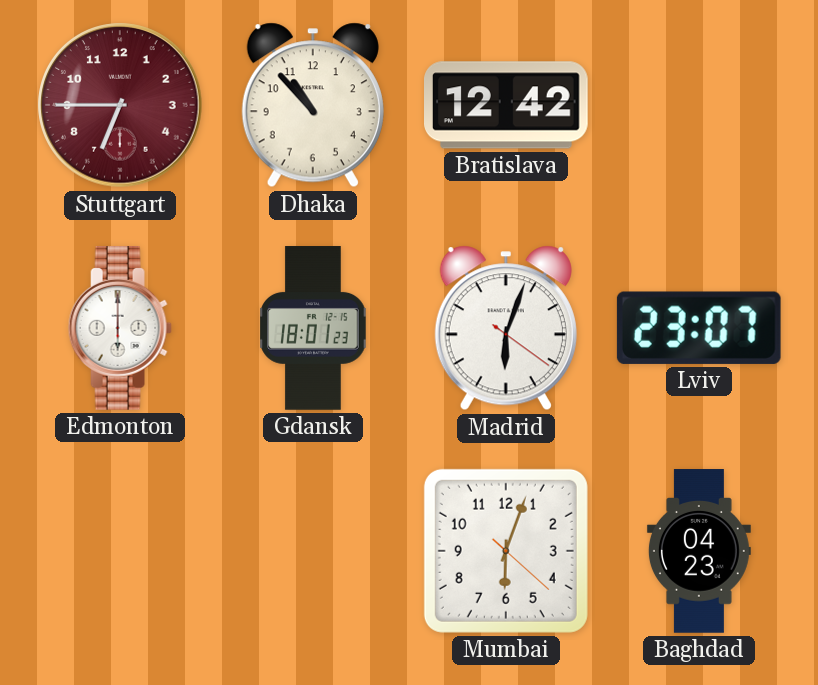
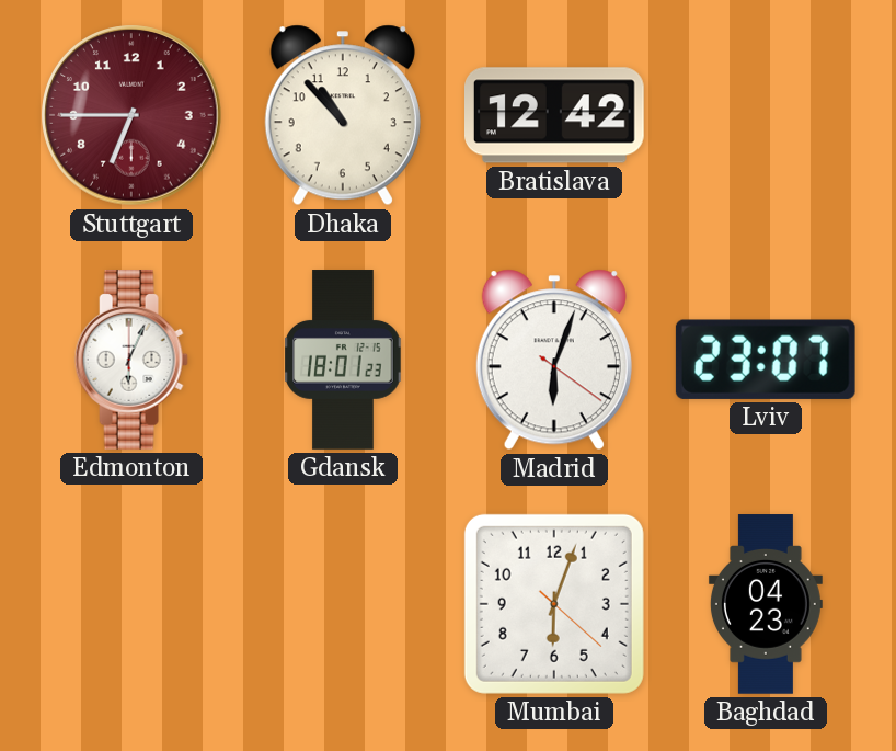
Edmonton: 6:00 -> 6:04
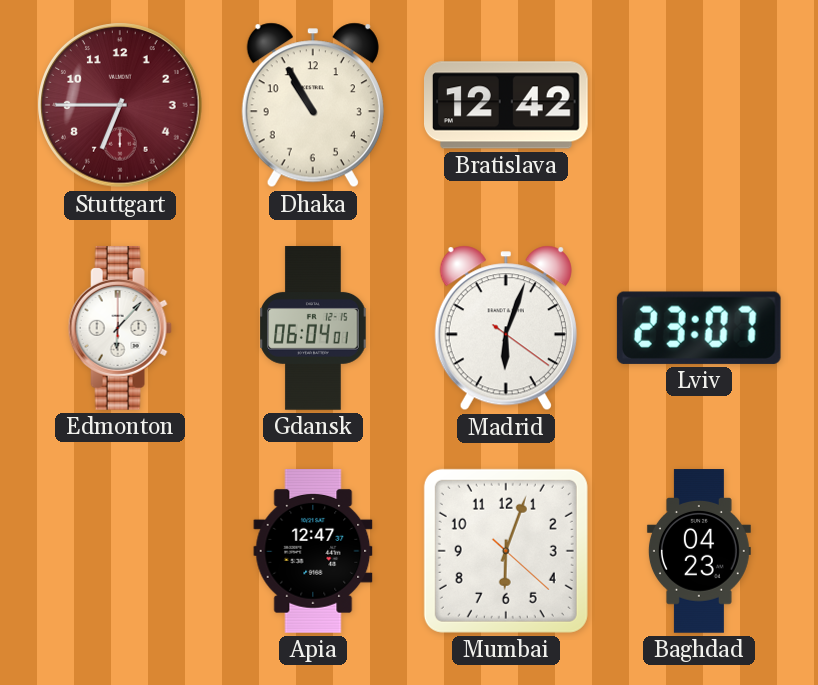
Dhaka: 10:53 -> 10:55
Edmonton: 6:04 -> 6:07
Gdansk: 18:01 -> 06:04
Apia: none -> 12:47
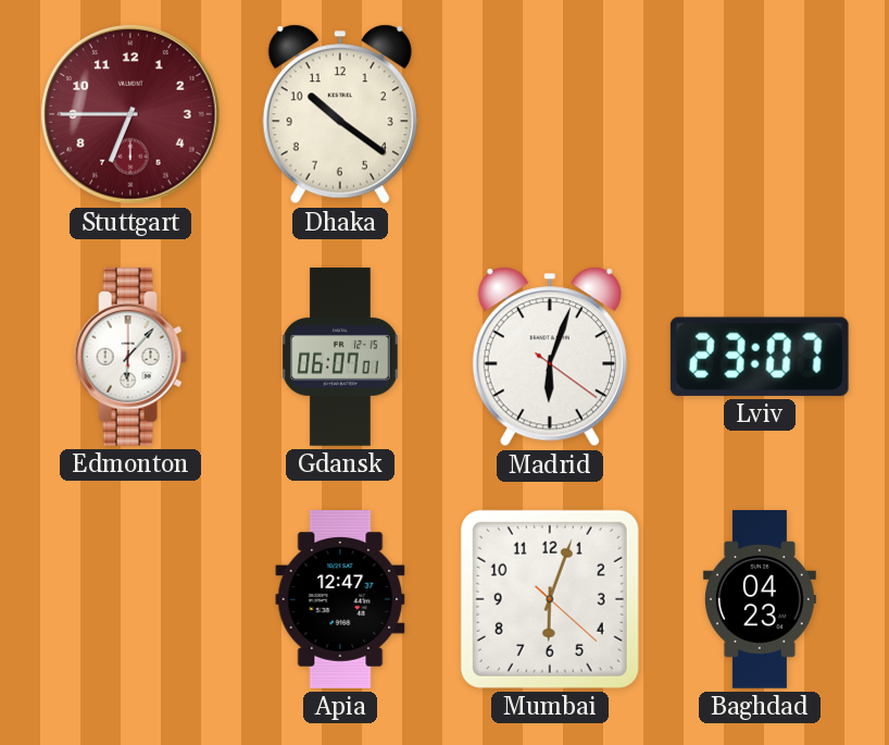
Dhaka: 10:55 -> 10:21
Bratislava: 12:42 -> none
Gdansk: 06:04 -> 06:07
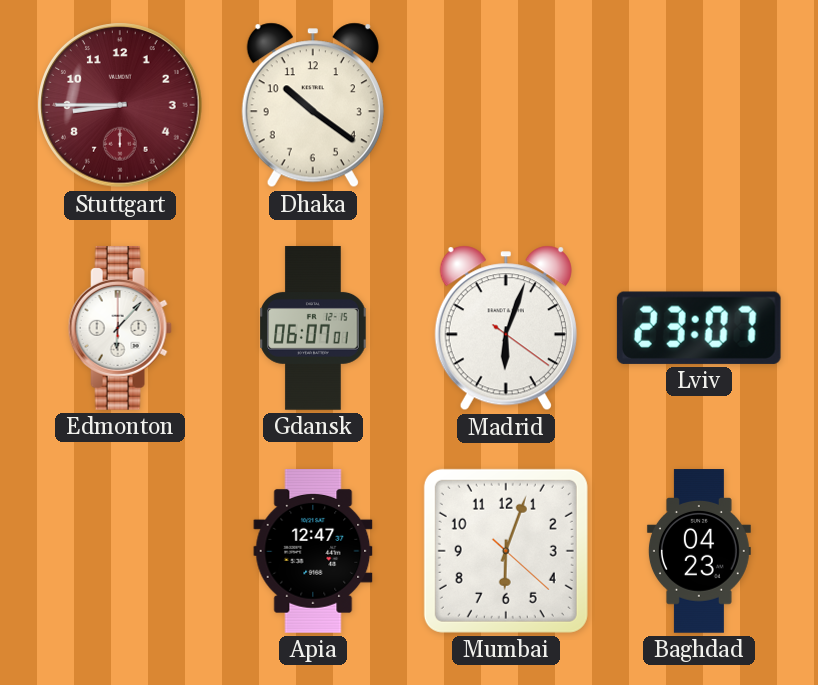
Stuttgart: 6:45 -> 8:45
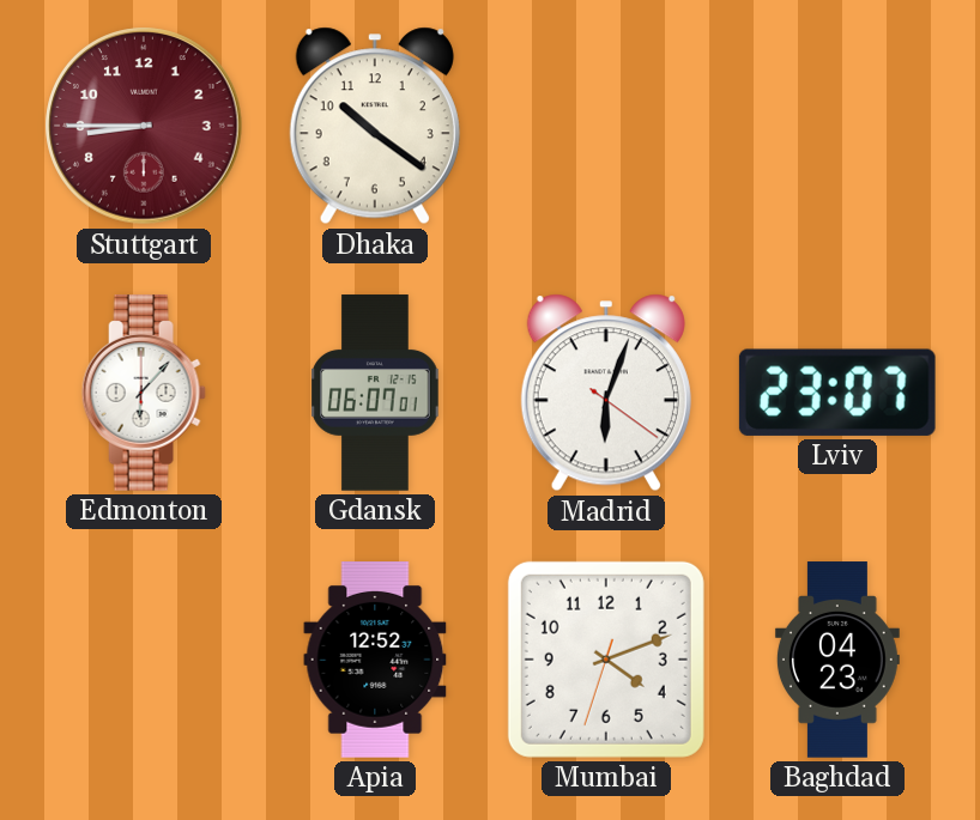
Apia: 12:47 -> 12:52
Mumbai: 6:03 -> 4:11
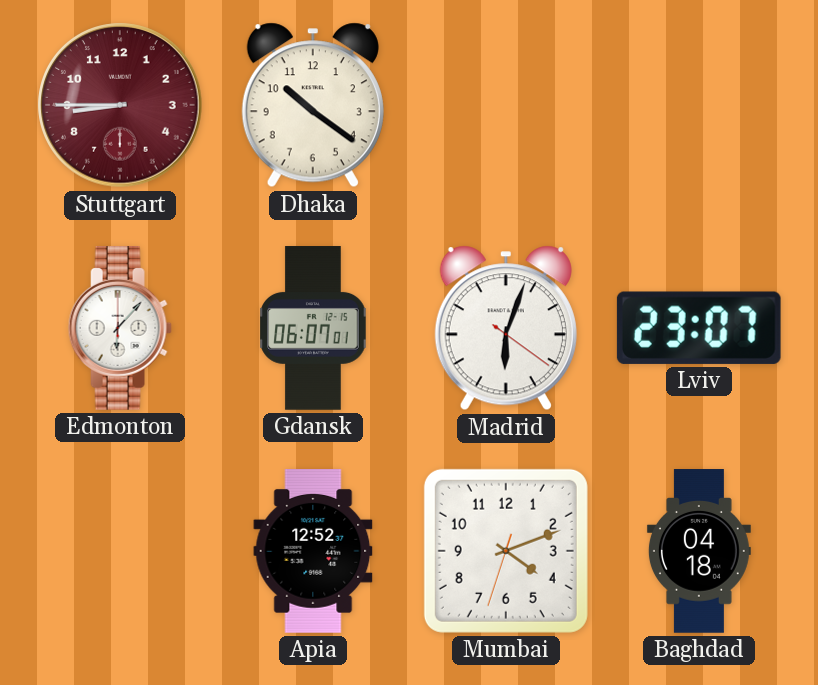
Baghdad: 04:23 -> 04:18
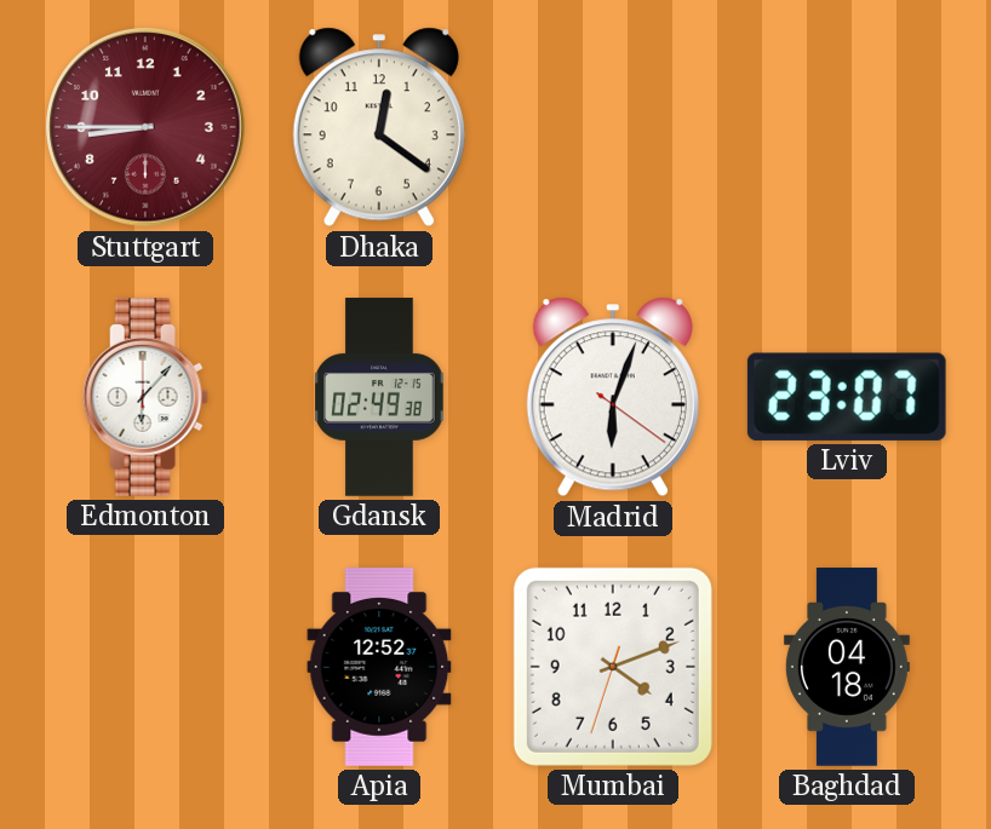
Dhaka: 10:21 -> 12:21
Gdansk: 06:07 -> 02:49
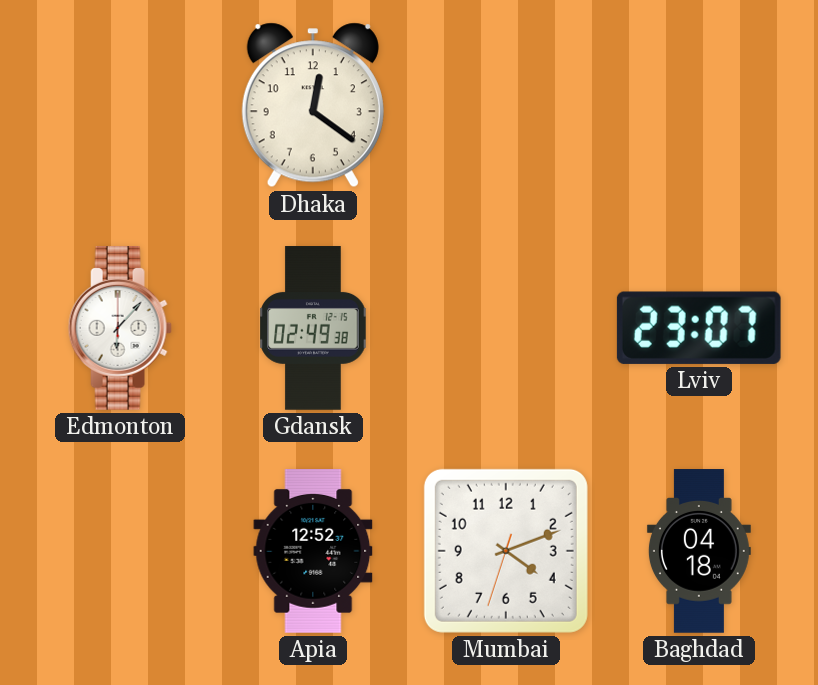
Stuttgart: 8:45 -> none
Madrid: 6:03 -> none
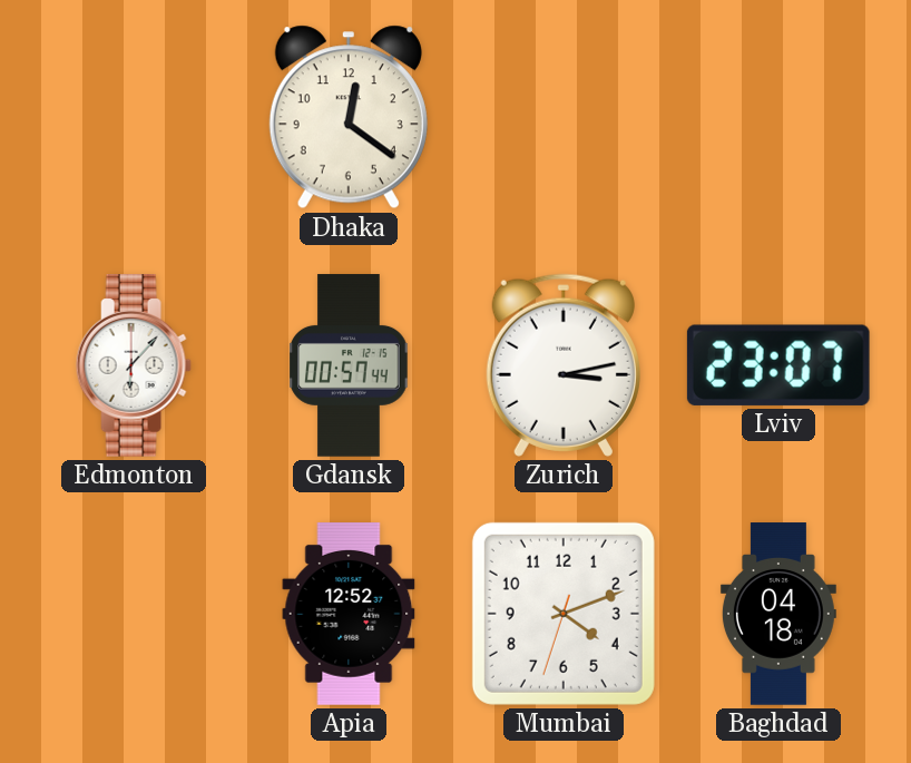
Gdansk: 02:49 -> 00:57
Zurich: none -> 3:13
